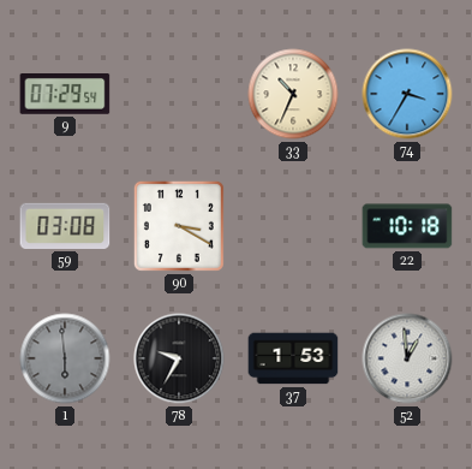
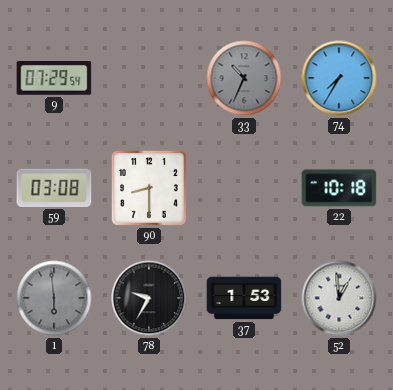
33 dial: cream -> grey
74: 3:35 -> 7:35
90: 3:20 -> 8:30
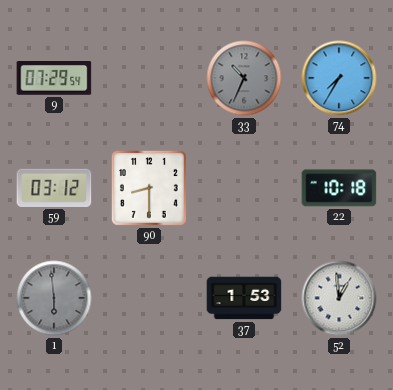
59: 03:08 -> 03:12
78: 9:35 -> none
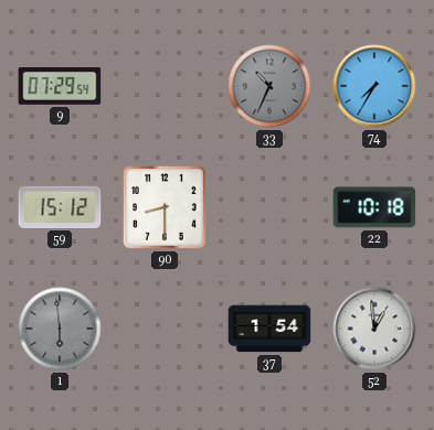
59: 03:12 -> 15:12
37: 1:53 -> 1:54
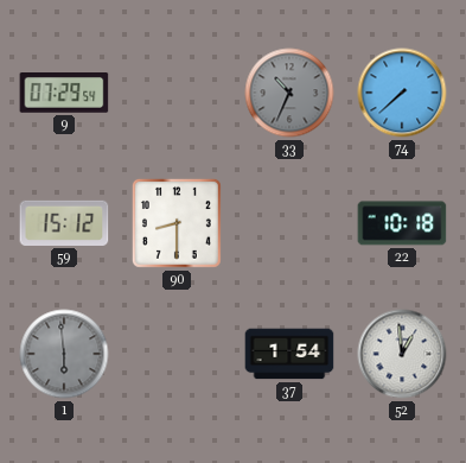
74: 7:35 -> 7:38
